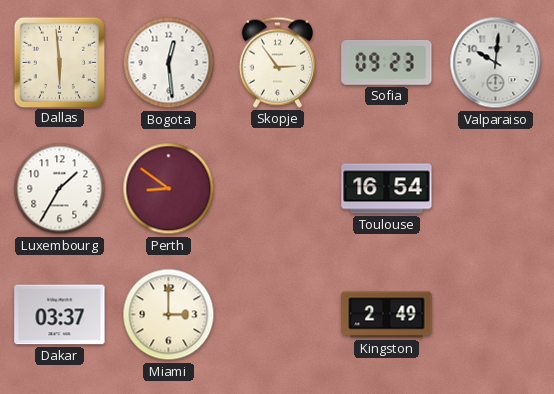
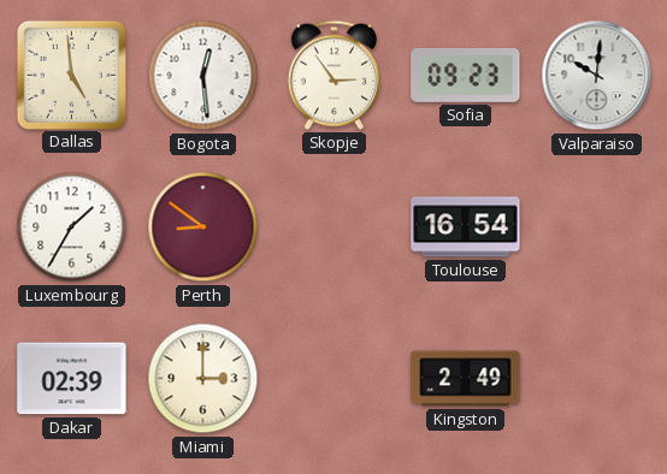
Dallas: 5:59 -> 4:59
Dakar: 03:37 -> 02:39
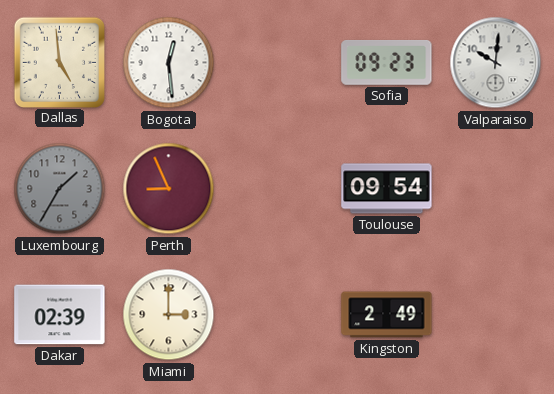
Skopje: 2:54 -> none
Luxembourg dial: white -> grey
Perth: 8:51 -> 8:56
Toulouse: 16:54 -> 09:54
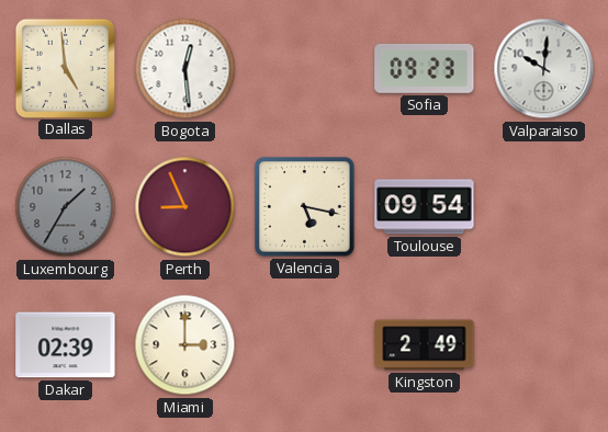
Valencia: none -> 5:17
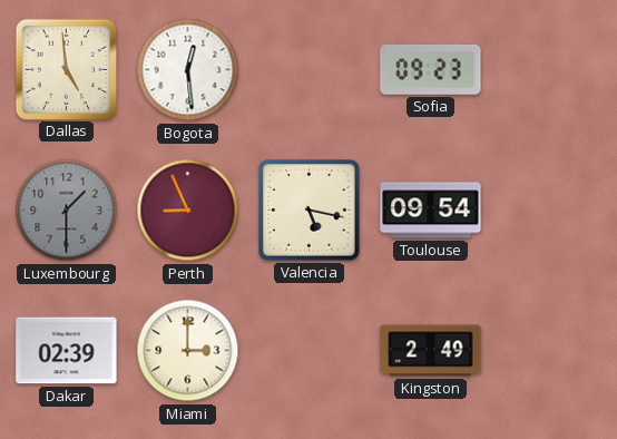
Valparaiso: 10:01 -> none
Luxembourg: 1:35 -> 1:30
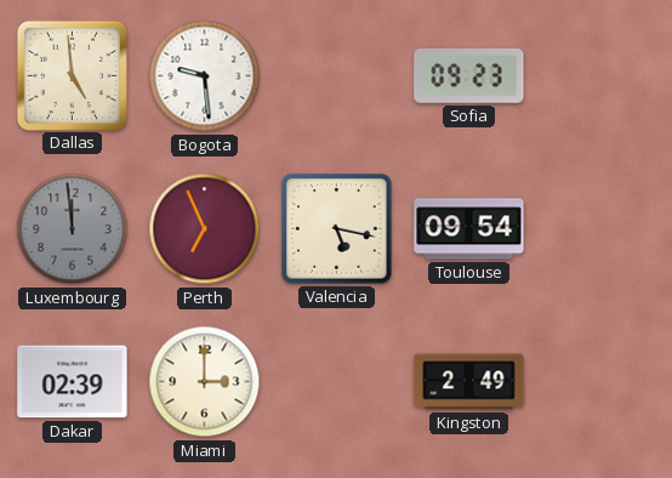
Bogota: 12:29 -> 9:29
Luxembourg: 1:30 -> 11:59
Perth: 8:56 -> 6:56
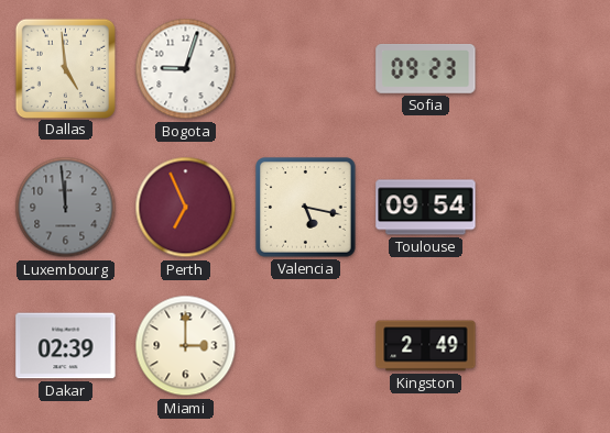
Bogota: 9:29 -> 9:03
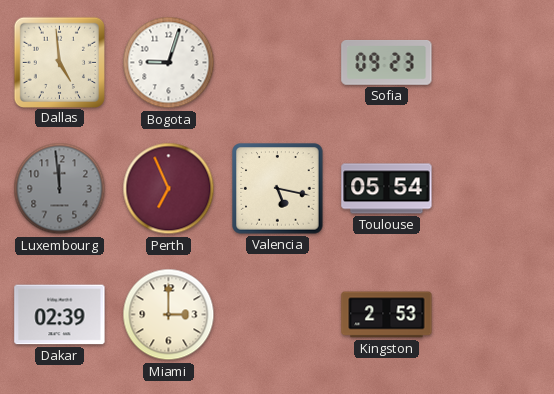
Toulouse: 09:54 -> 05:54
Kingston: 2:49 -> 2:53
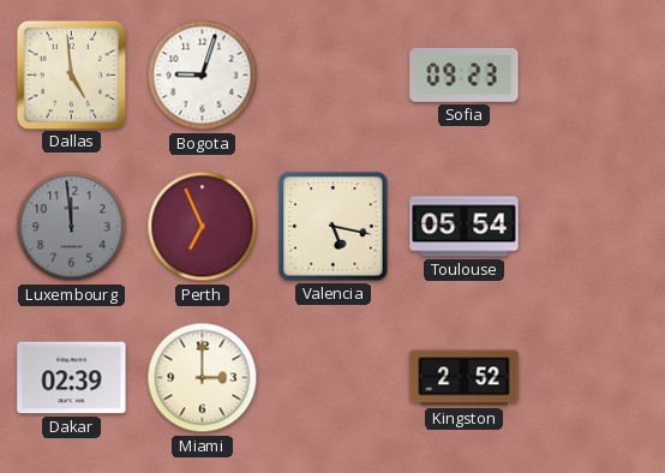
Kingston: 2:53 -> 2:52
